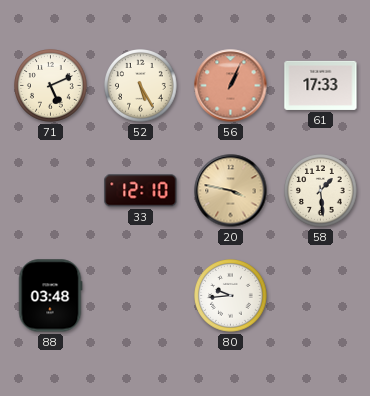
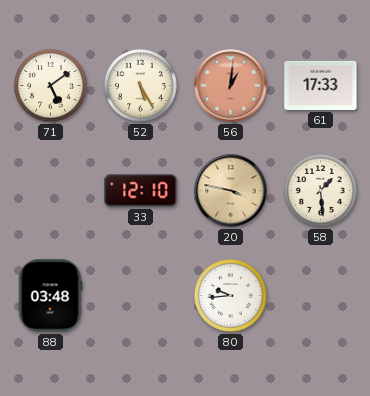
71: 5:11 -> 5:09
56: 1:04 -> 1:01
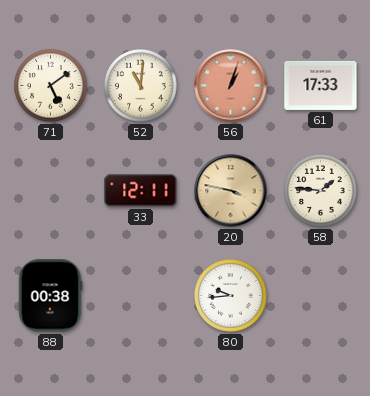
52: 5:25 -> 11:01
56: 1:01 -> 1:03
33: 12:10 -> 12:11
58: 1:29 -> 1:46
88: 03:48 -> 00:38
